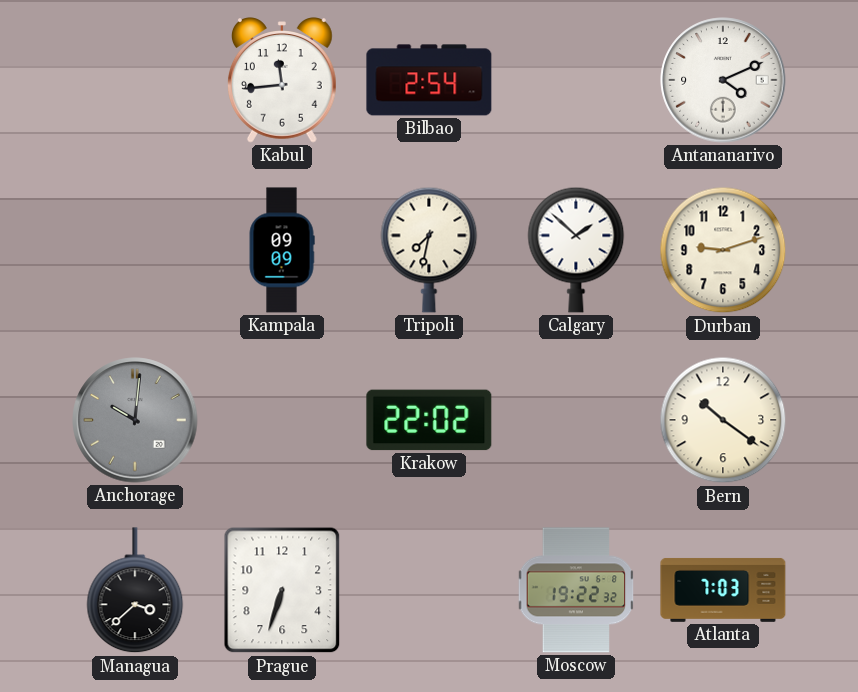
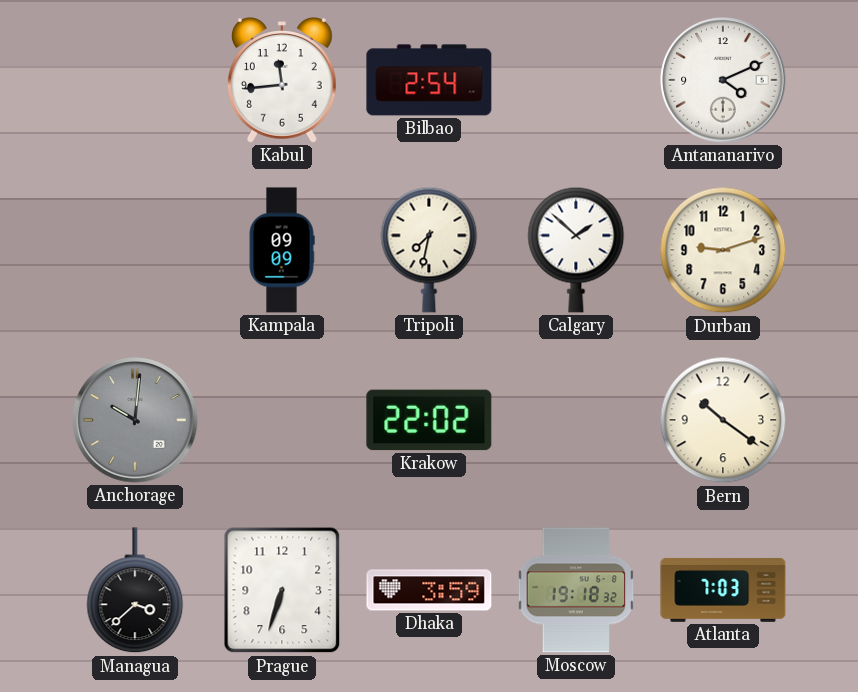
Dhaka: none -> 3:59
Moscow: 19:22 -> 19:18
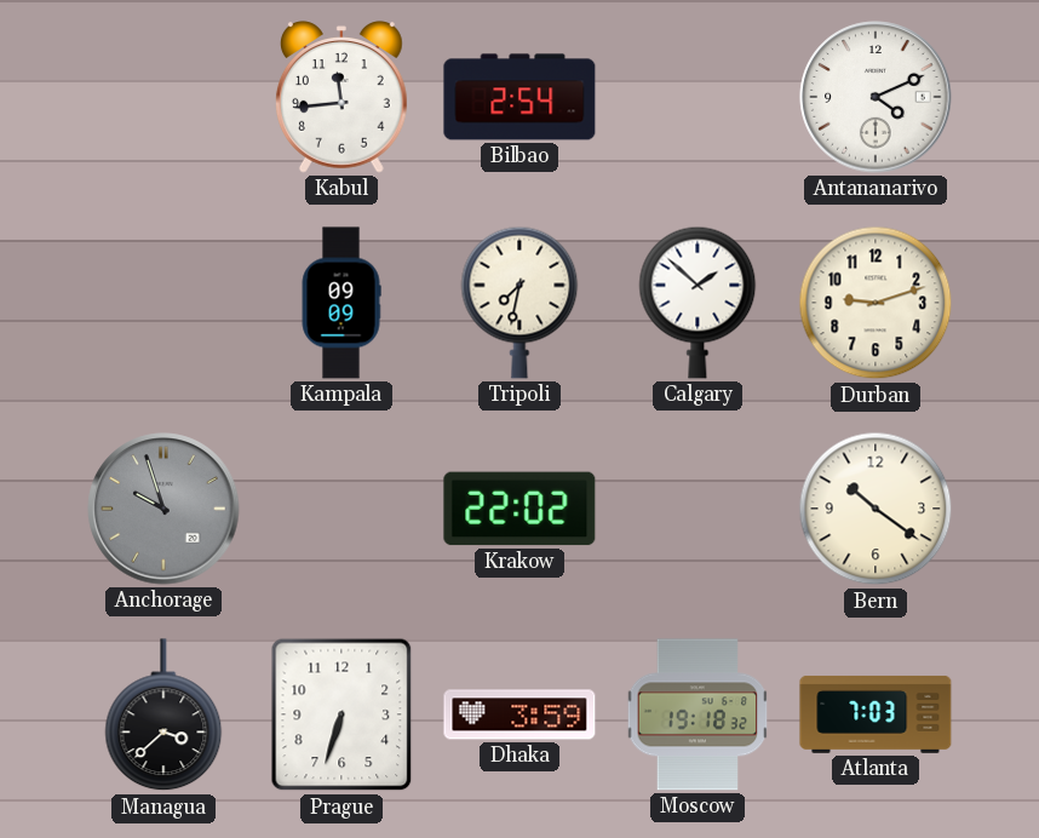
Anchorage: 10:01 -> 9:57
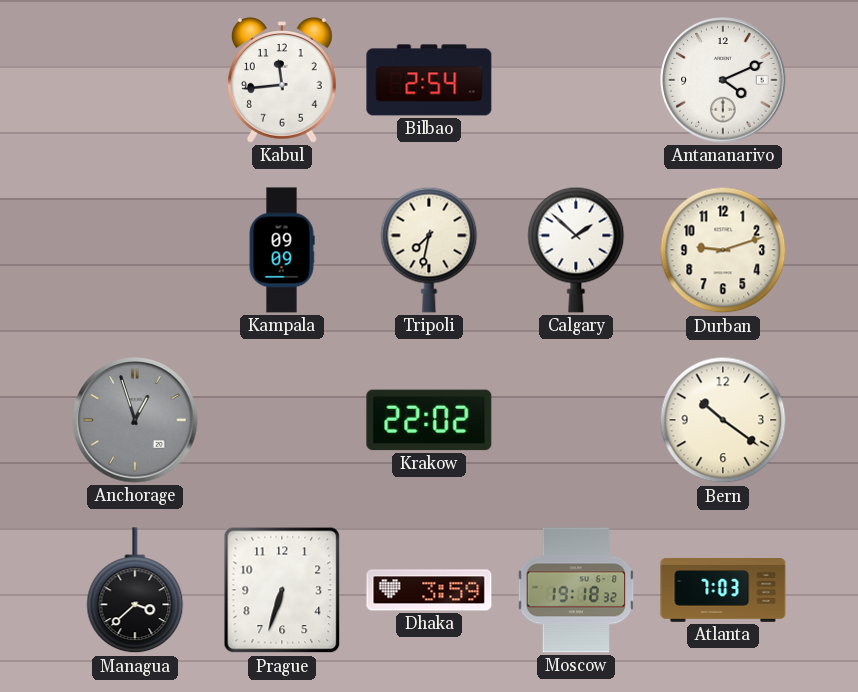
Anchorage: 9:57 -> 12:57
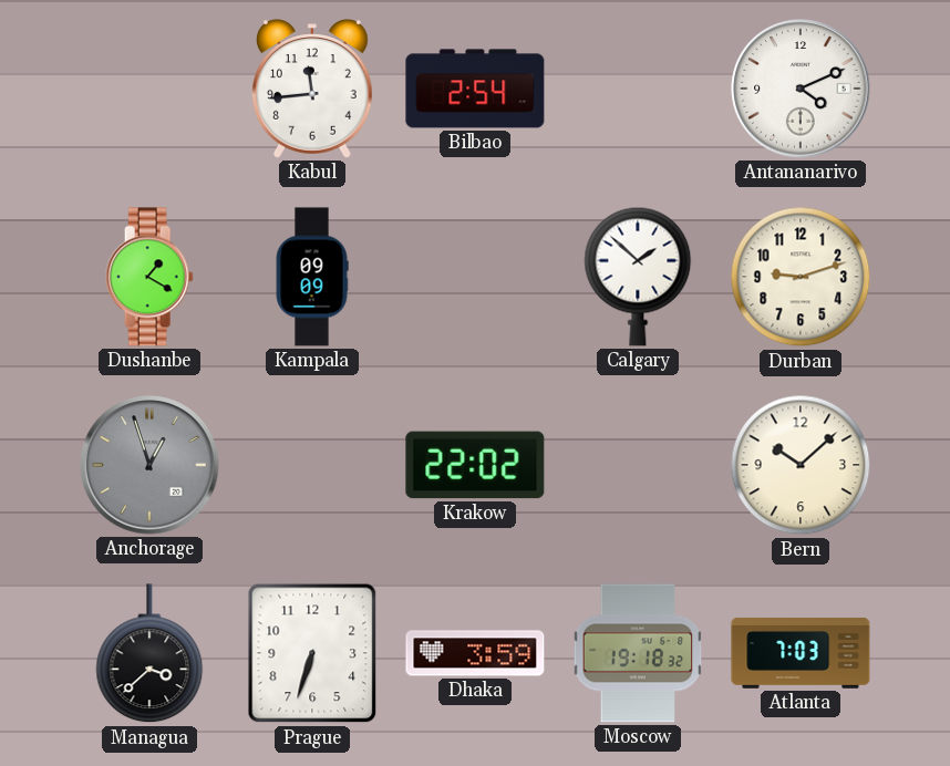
Dushanbe: none -> 1:20
Tripoli: 7:32 -> none
Bern: 10:21 -> 10:08
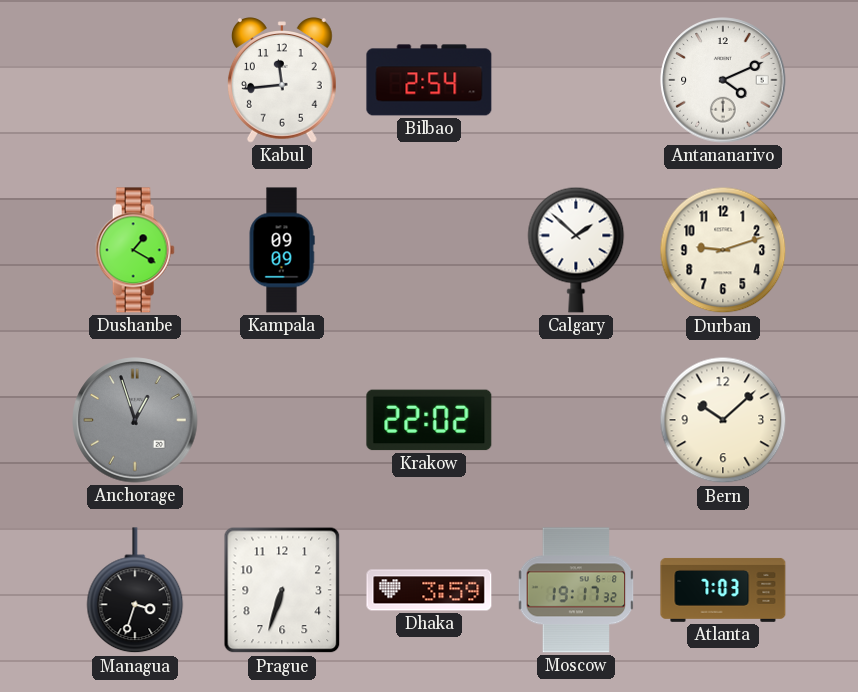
Managua: 3:38 -> 3:33
Moscow: 19:18 -> 19:17
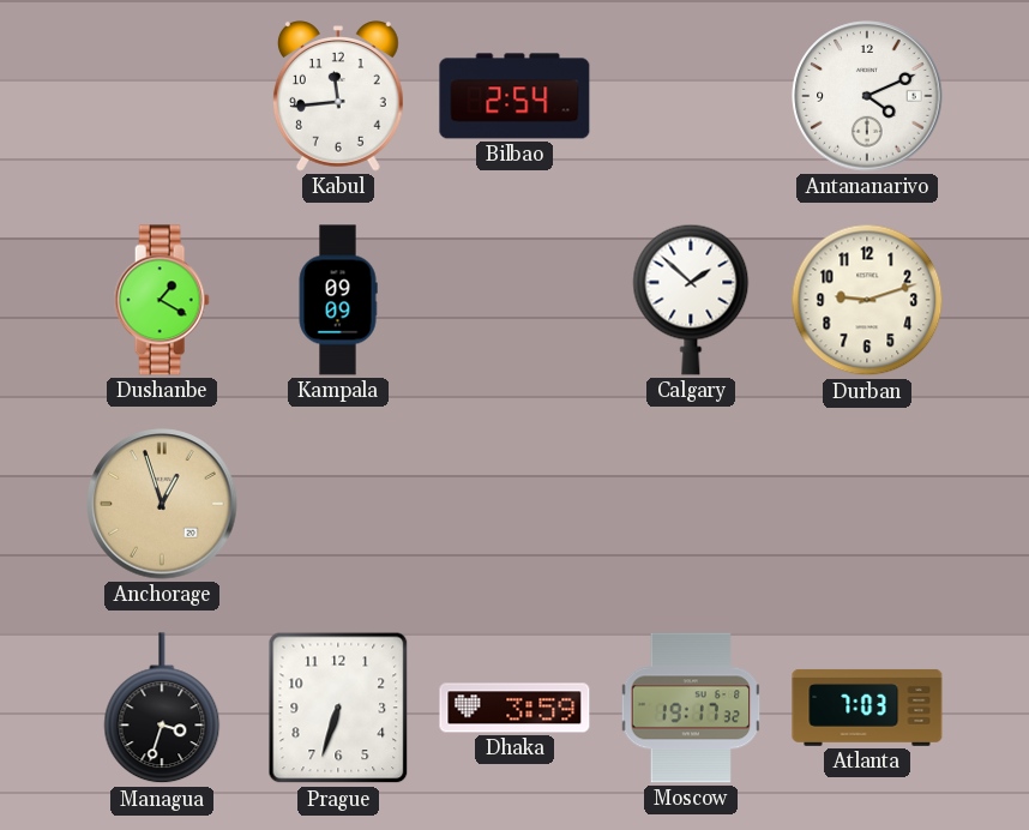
Anchorage dial: grey -> champagne
Krakow: 22:02 -> none
Bern: 10:08 -> none
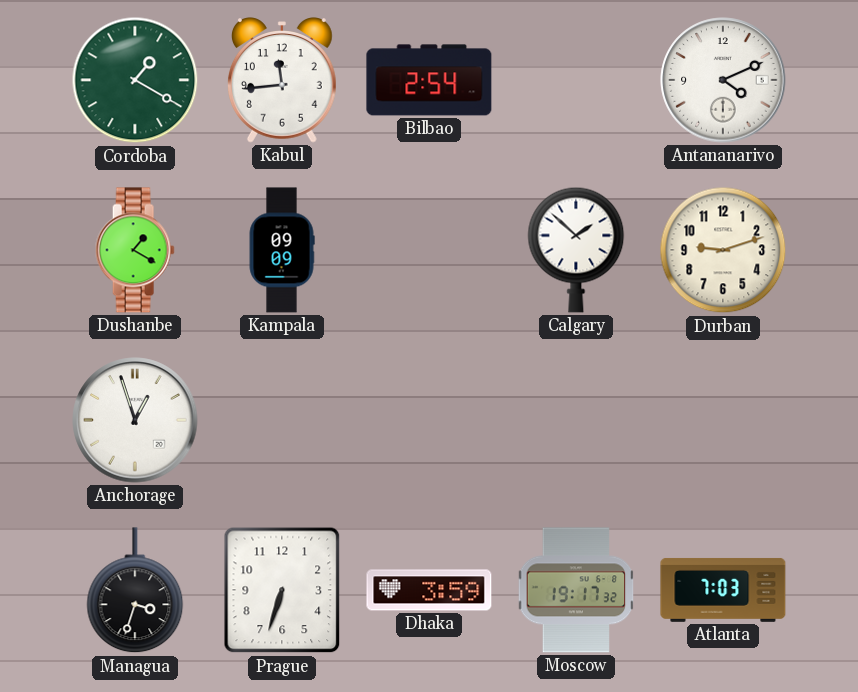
Cordoba: none -> 1:20
Anchorage dial: champagne -> white
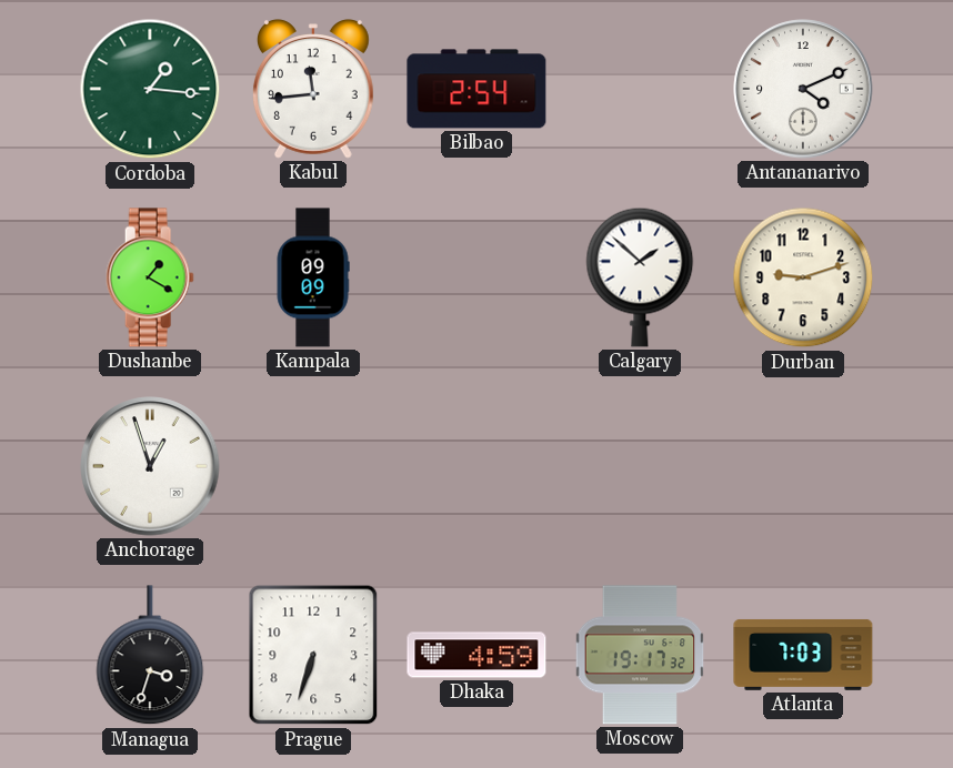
Cordoba: 1:20 -> 1:16
Dhaka: 3:59 -> 4:59
